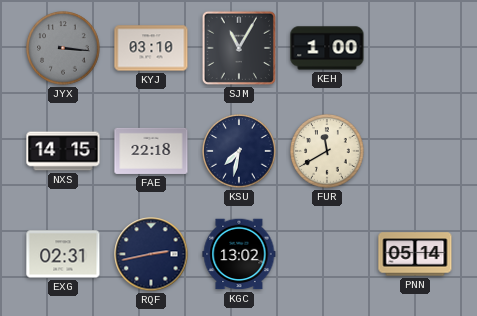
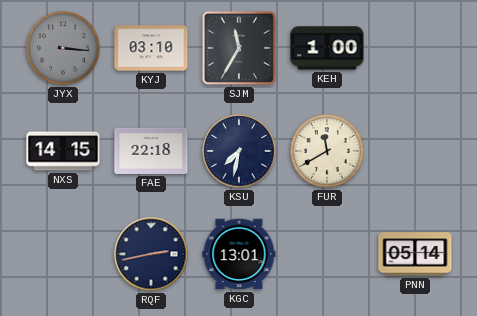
SJM: 11:05 -> 11:35
EXG: 02:31 -> none
KGC: 13:02 -> 13:01
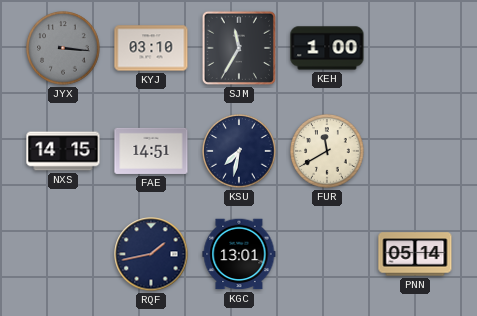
FAE: 22:18 -> 14:51
RQF: 2:43 -> 1:43
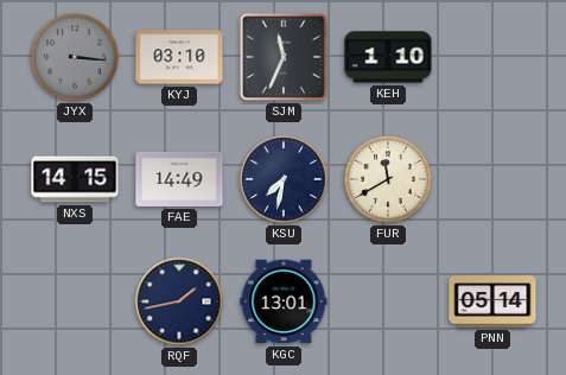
SJM: 11:35 -> 11:34
KEH: 1:00 -> 1:10
FAE: 14:51 -> 14:49
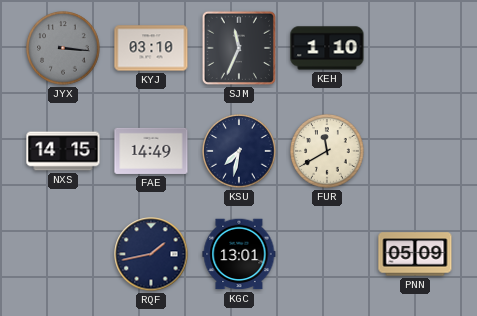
PNN: 05:14 -> 05:09
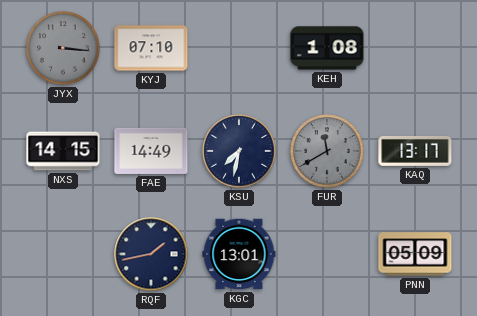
KYJ: 03:10 -> 07:10
SJM: 11:34 -> none
KEH: 1:10 -> 1:08
FUR dial: cream -> grey
KAQ: none -> 13:17
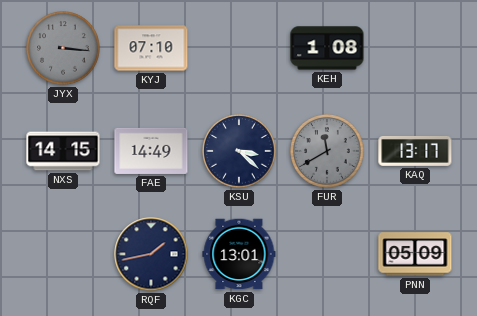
KSU: 7:32 -> 3:22
